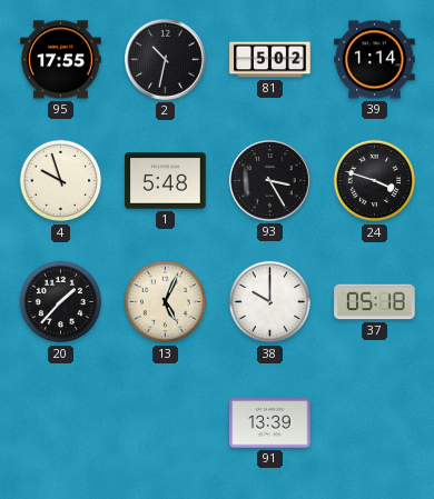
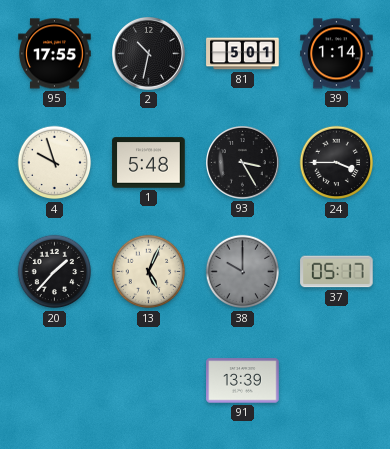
81: 5:02 -> 5:01
24: 3:48 -> 3:45
38 dial: white -> grey
37: 05:18 -> 05:17
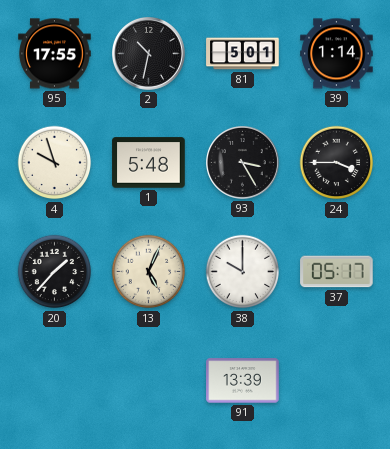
38 dial: grey -> white
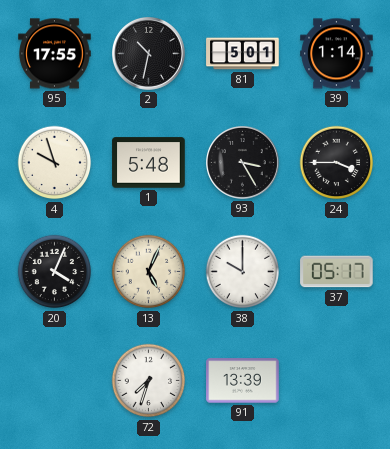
20: 1:37 -> 4:04
72: none -> 7:33
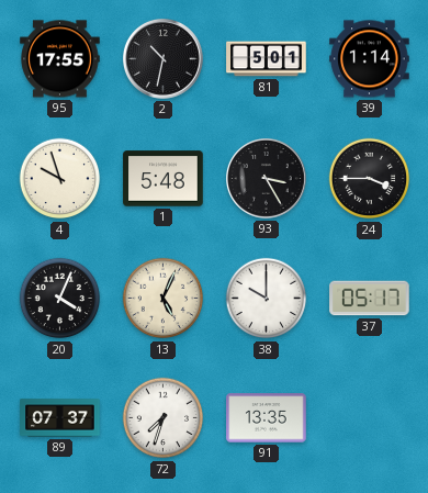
89: none -> 07:37
91: 13:39 -> 13:35
